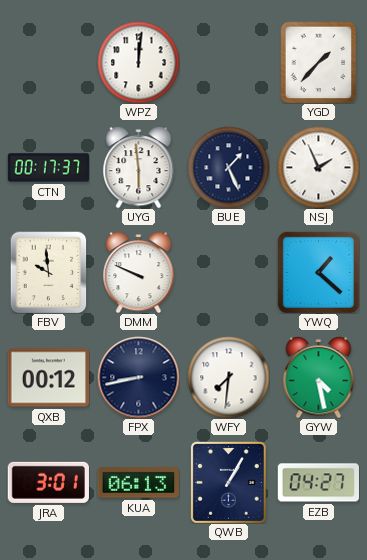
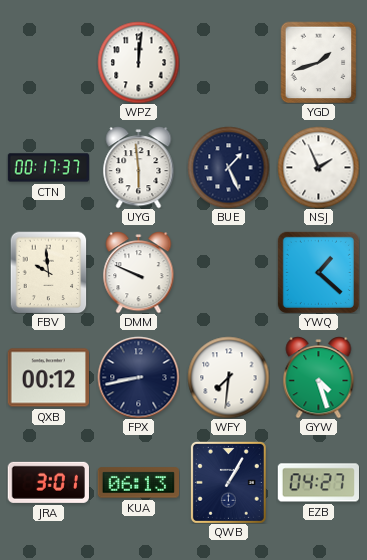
YGD: 1:37 -> 1:42
GYW: 4:28 -> 4:27
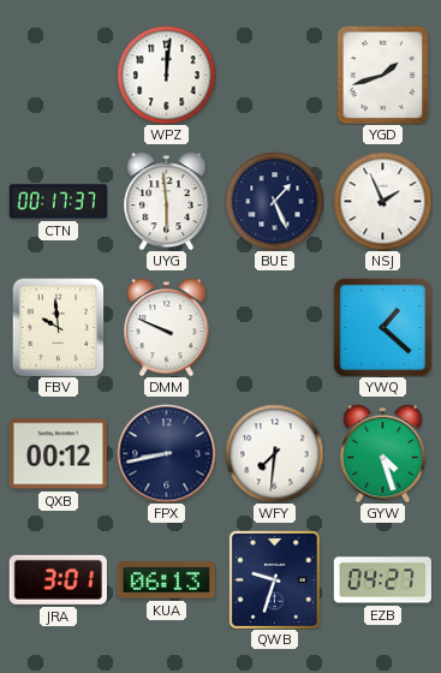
QWB: 1:05 -> 9:33
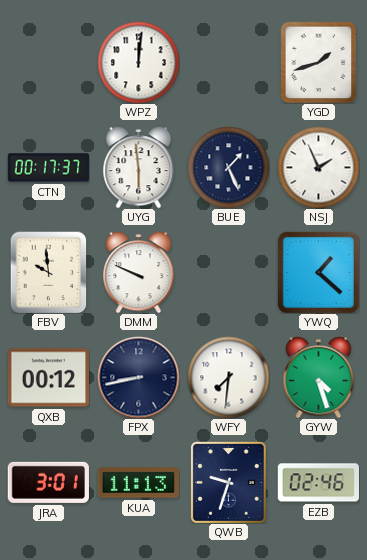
KUA: 06:13 -> 11:13
EZB: 04:27 -> 02:46
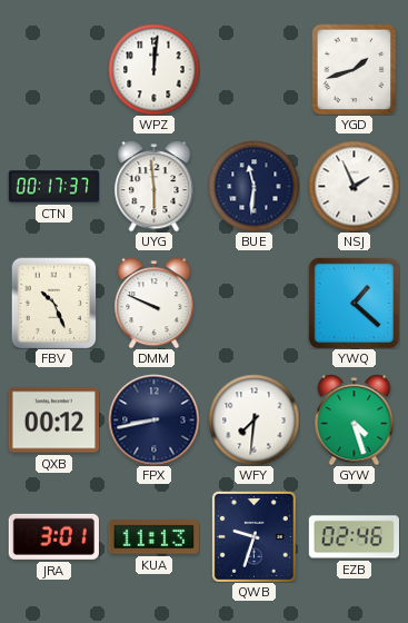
BUE: 1:26 -> 11:31
FBV: 9:59 -> 10:26
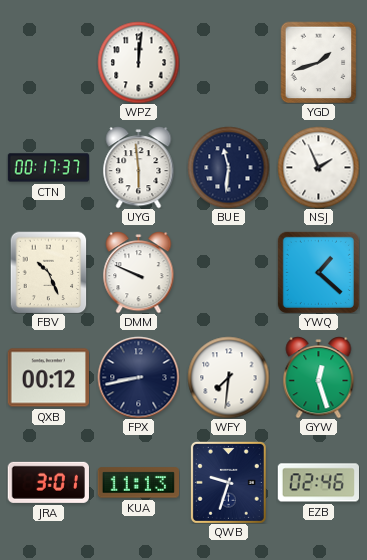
GYW: 4:27 -> 12:27
